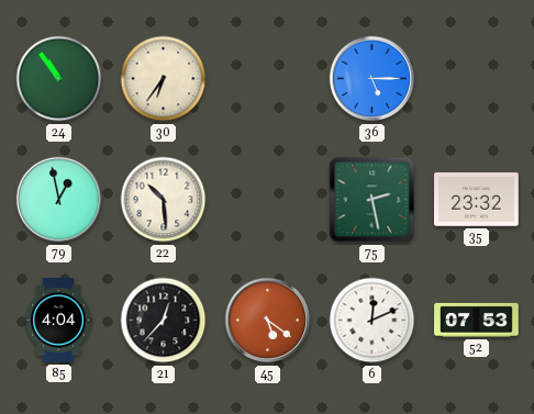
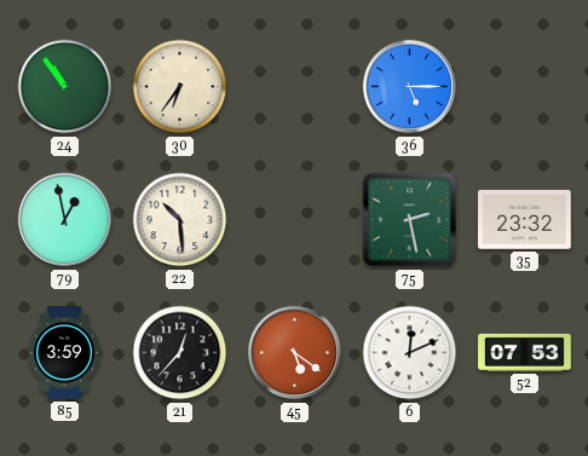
85: 4:04 -> 3:59
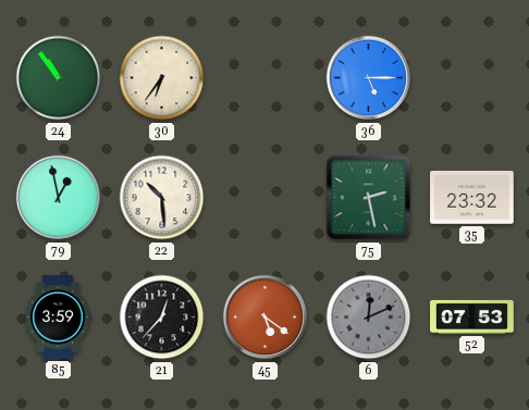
6 dial: white -> grey
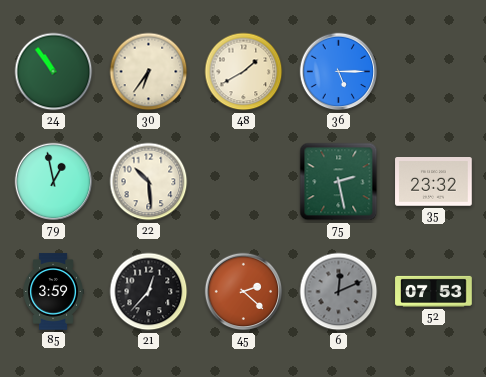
48: none -> 1:40
45: 5:21 -> 2:22
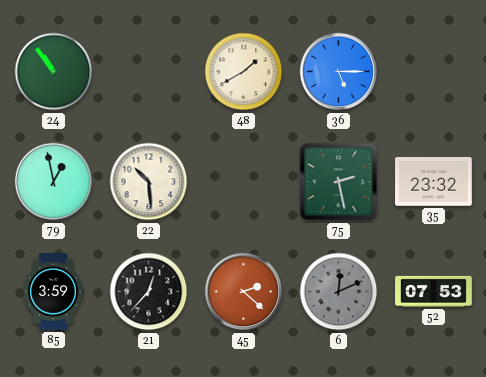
30: 6:36 -> none
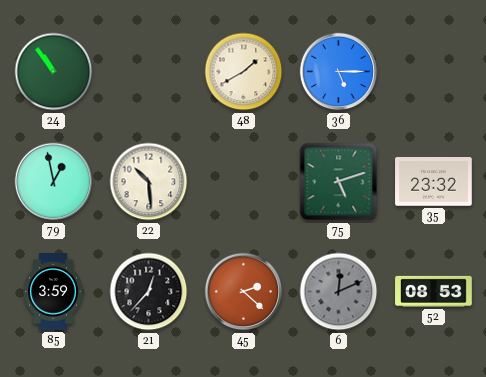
75: 2:28 -> 5:12
52: 07:53 -> 08:53
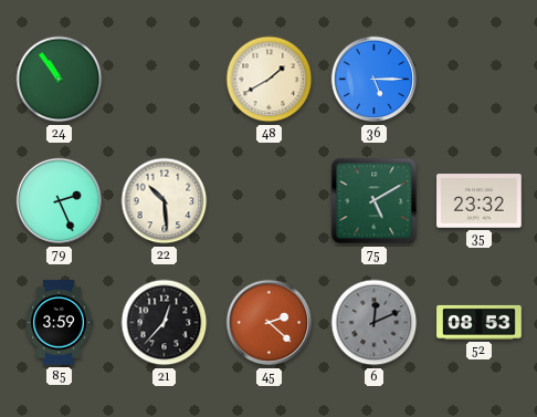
79: 12:58 -> 2:26
75: 5:12 -> 5:10
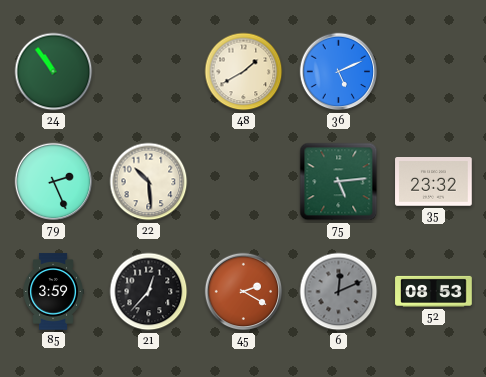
36: 5:15 -> 5:11
75: 5:10 -> 5:14
45: 2:22 -> 2:20
